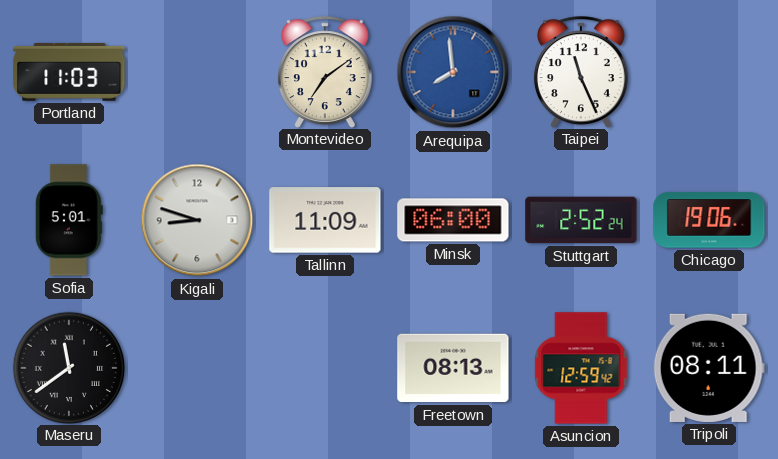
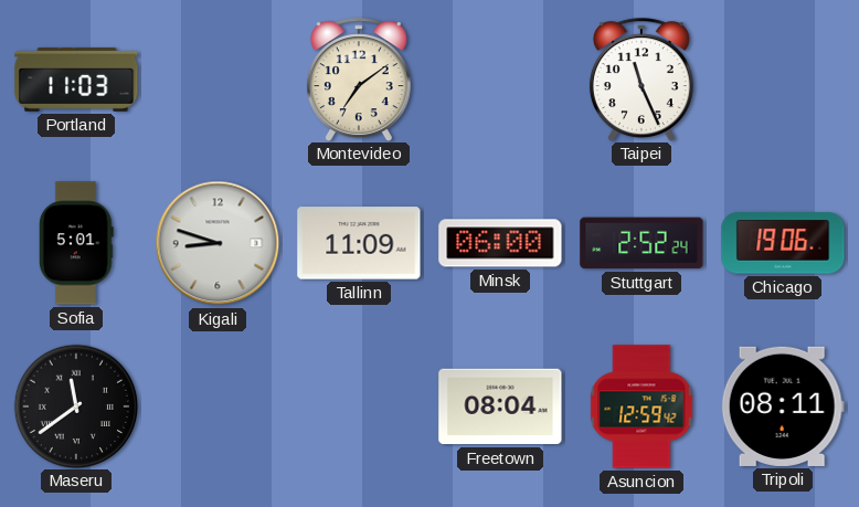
Arequipa: 7:59 -> none
Freetown: 08:13 -> 08:04
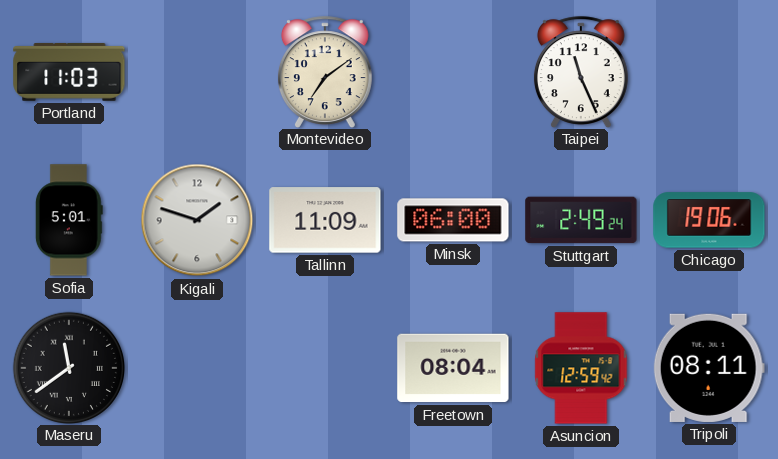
Kigali: 8:48 -> 1:48
Stuttgart: 2:52 -> 2:49
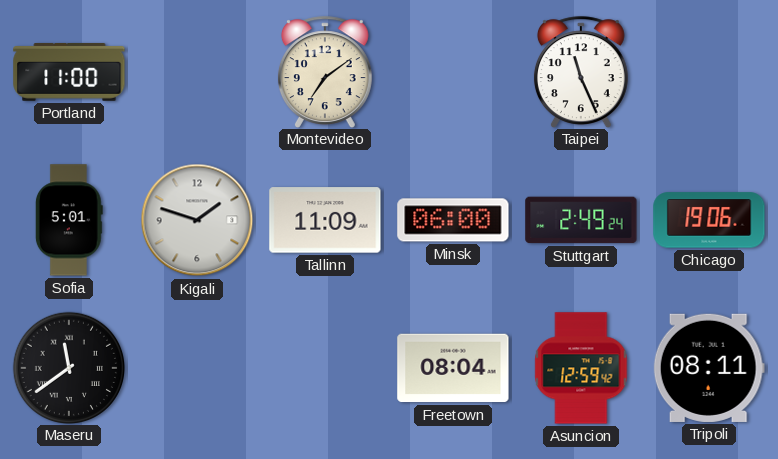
Portland: 11:03 -> 11:00
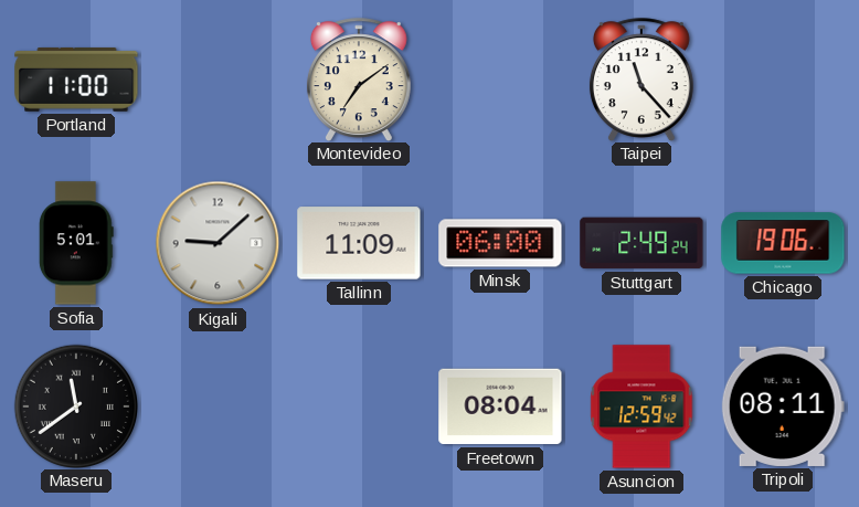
Taipei: 11:26 -> 11:23
Kigali: 1:48 -> 9:08
